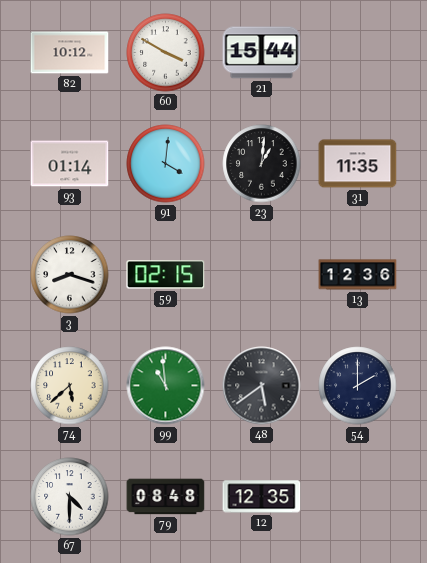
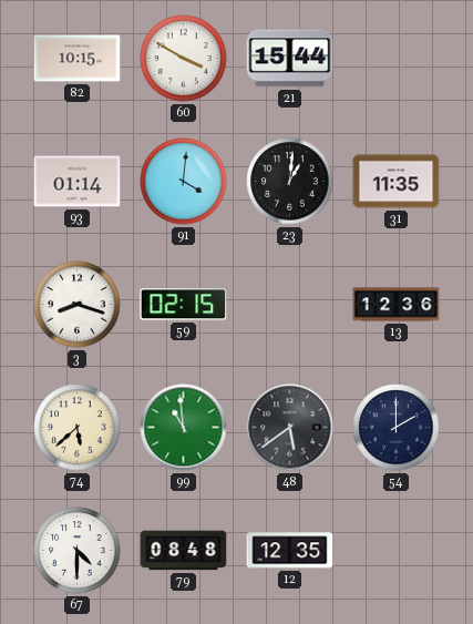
82: 10:12 -> 10:15
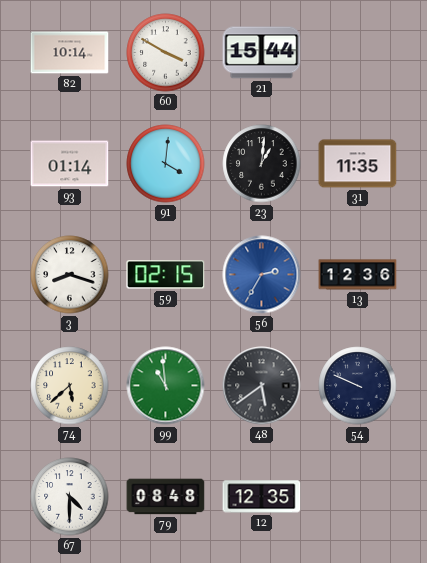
82: 10:15 -> 10:14
56: none -> 2:35
54: 2:00 -> 9:49
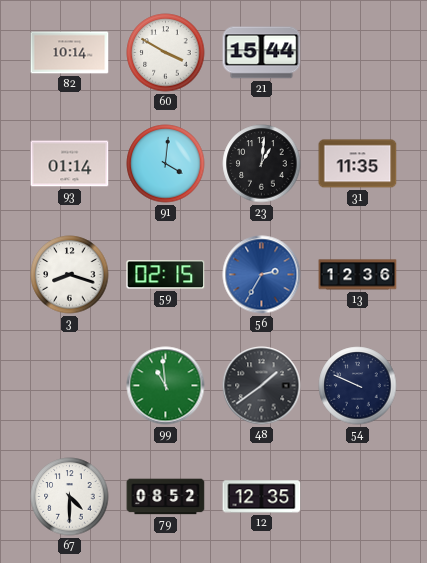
74: 5:38 -> none
48: 5:39 -> 1:39
79: 08:48 -> 08:52
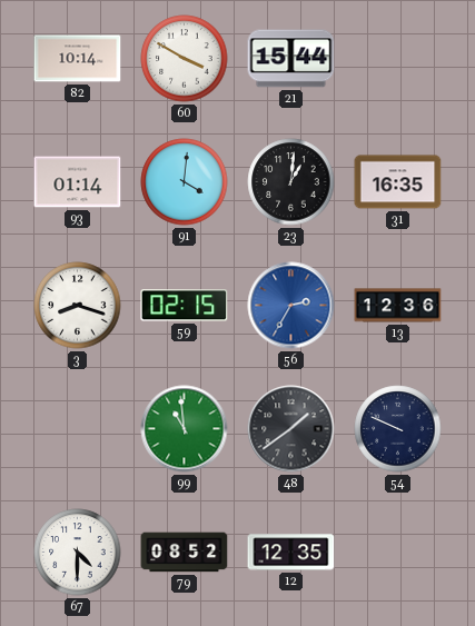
31: 11:35 -> 16:35
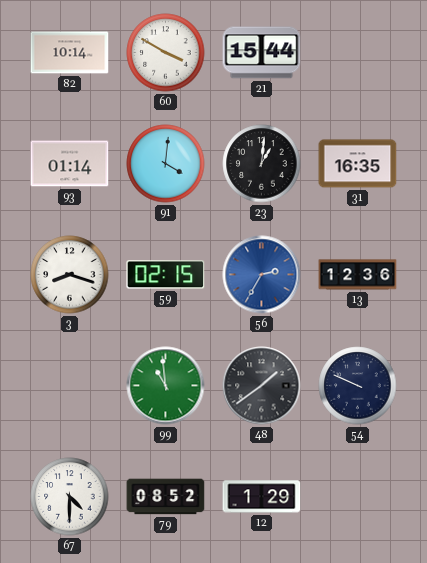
12: 12:35 -> 1:29
